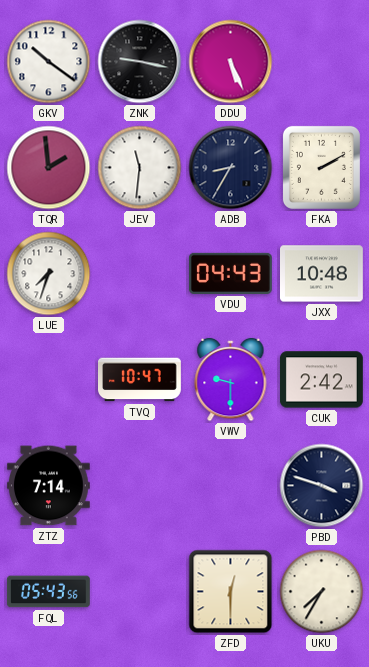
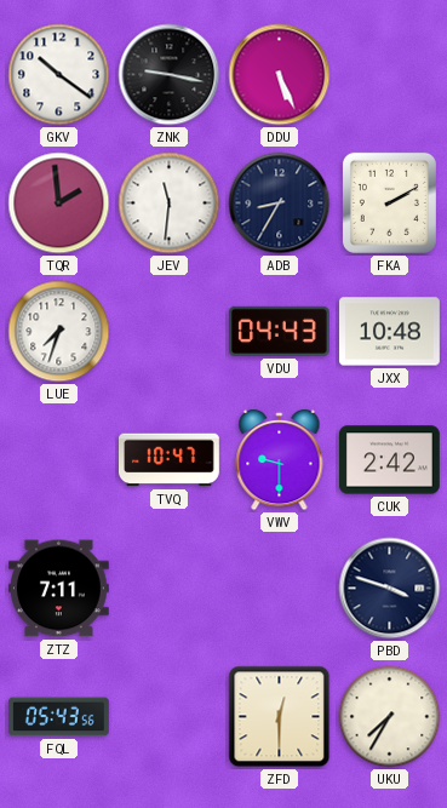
ZTZ: 7:14 -> 7:11
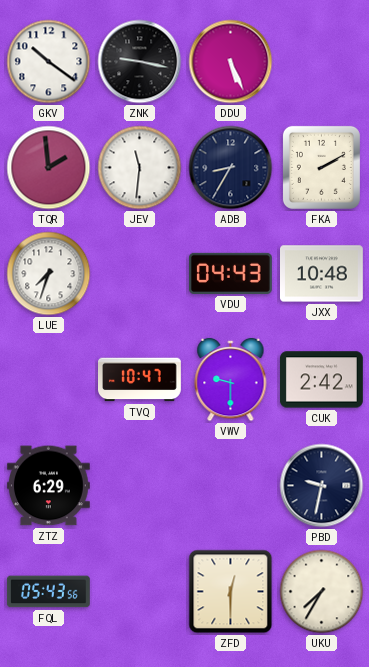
ZTZ: 7:11 -> 6:29
PBD: 3:48 -> 9:32
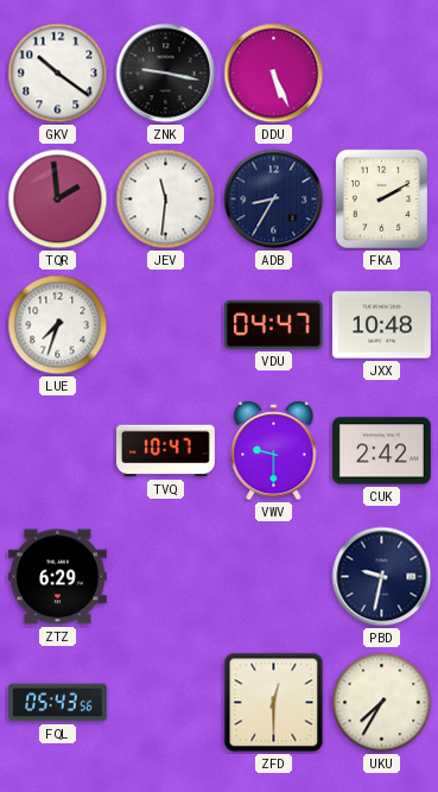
VDU: 04:43 -> 04:47
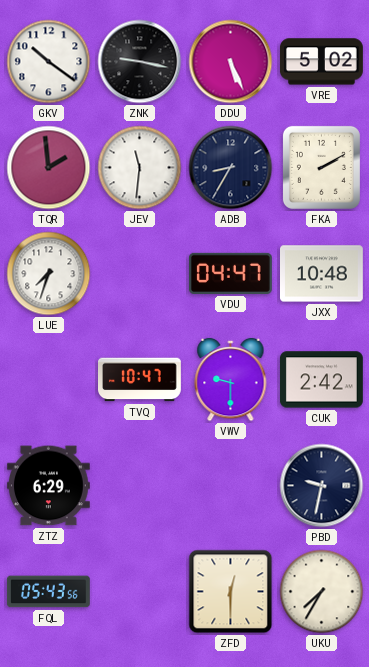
VRE: none -> 5:02
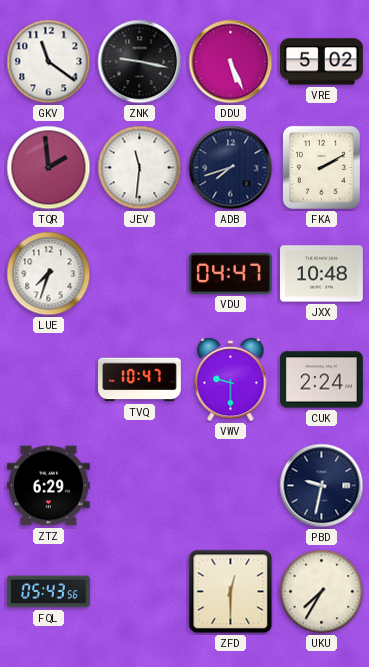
GKV: 10:21 -> 11:21
ADB: 8:35 -> 7:42
CUK: 2:42 -> 2:24
